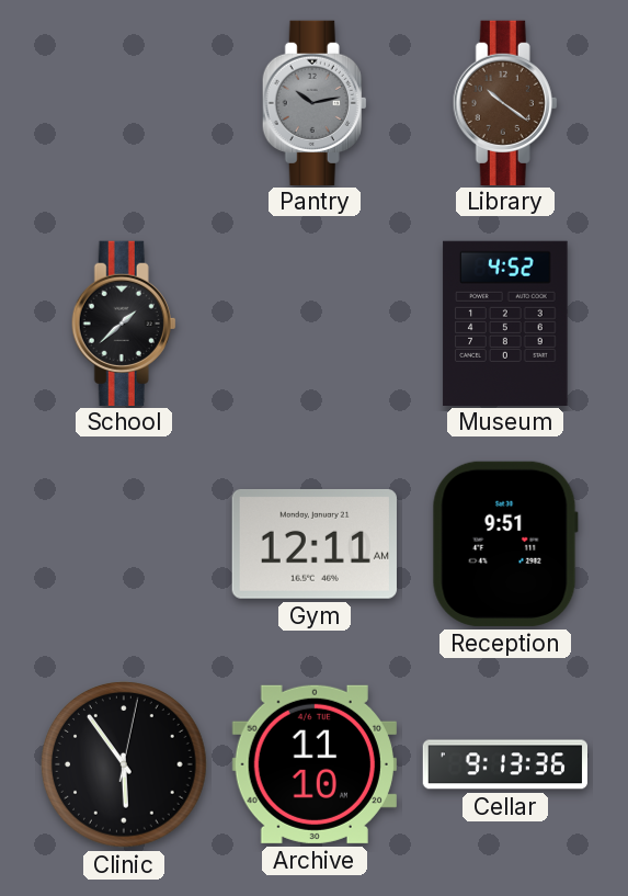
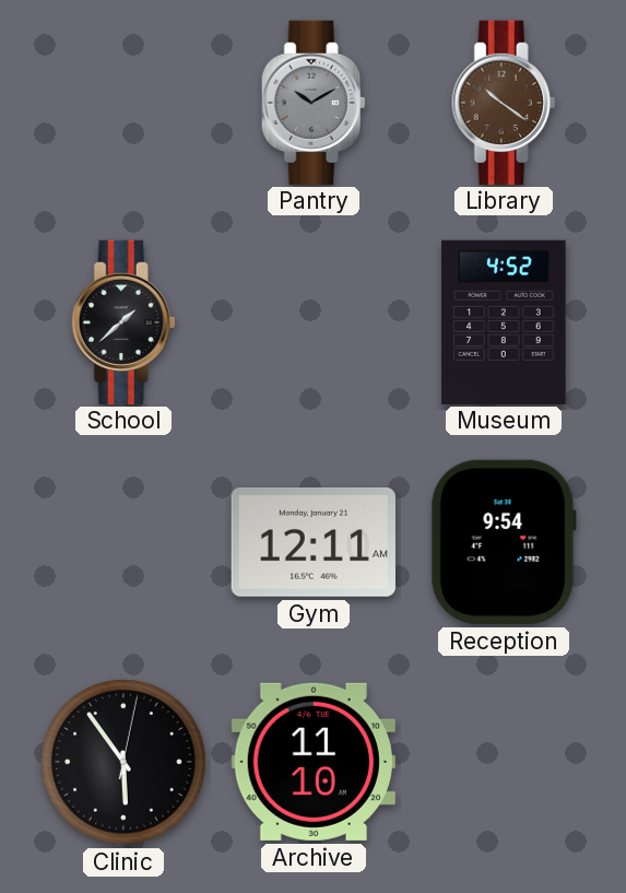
Pantry: 10:13 -> 10:10
Reception: 9:51 -> 9:54
Cellar: 9:13 -> none
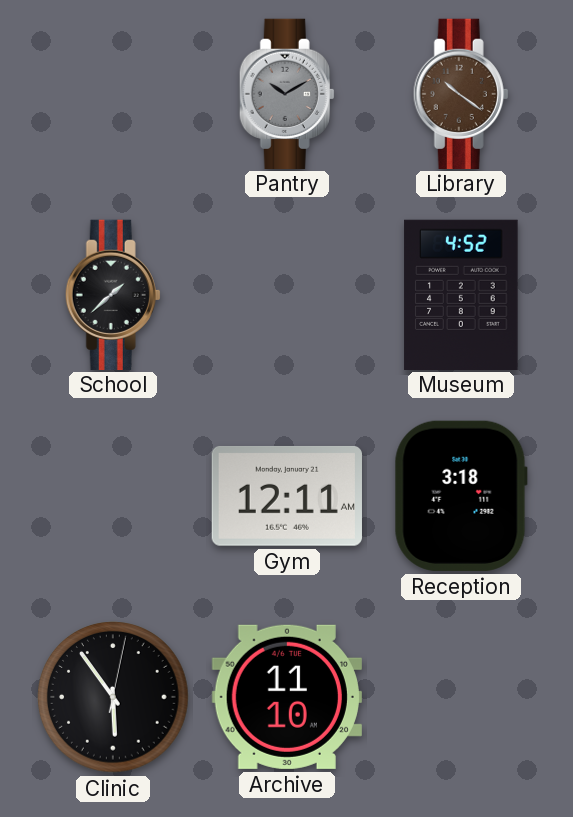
Reception: 9:54 -> 3:18
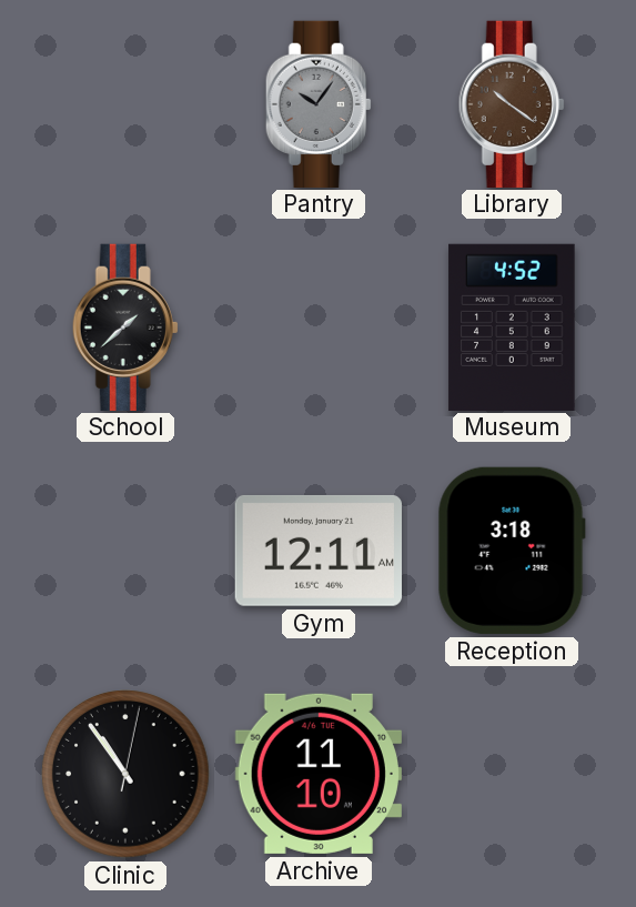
Pantry: 10:10 -> 10:06
Clinic: 5:54 -> 10:54
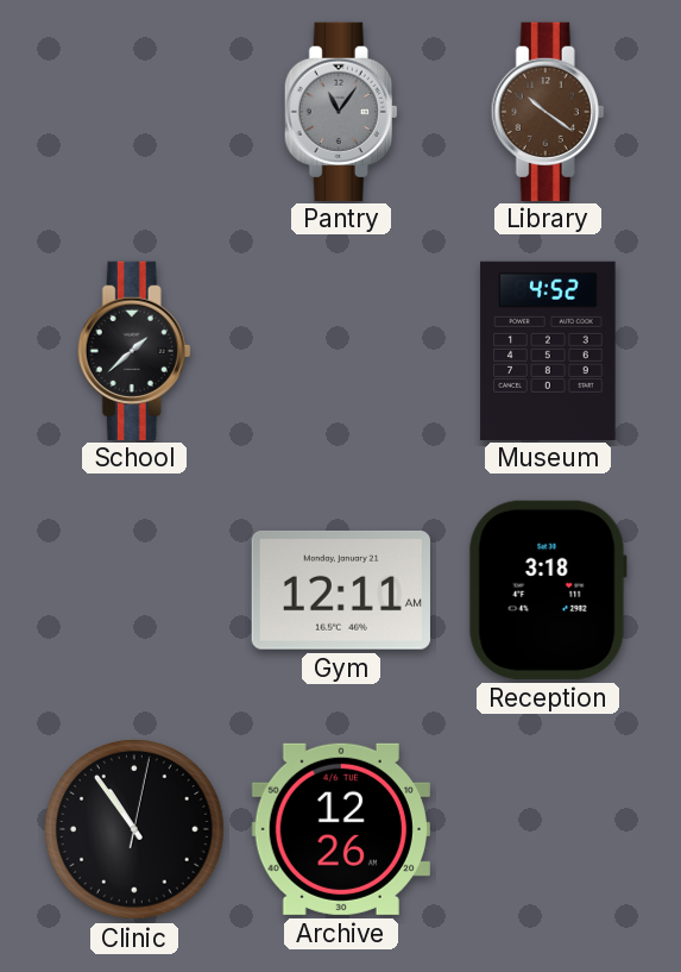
Pantry: 10:06 -> 11:06
Archive: 11:10 -> 12:26
